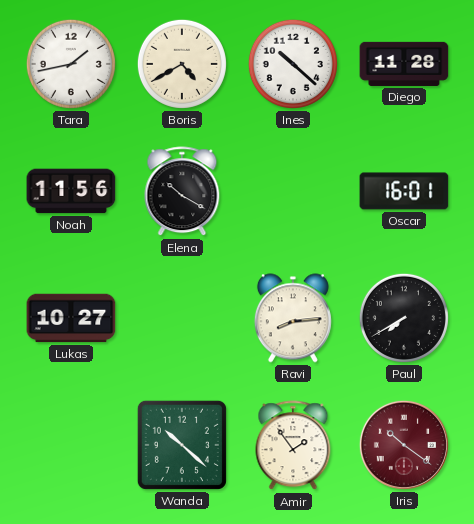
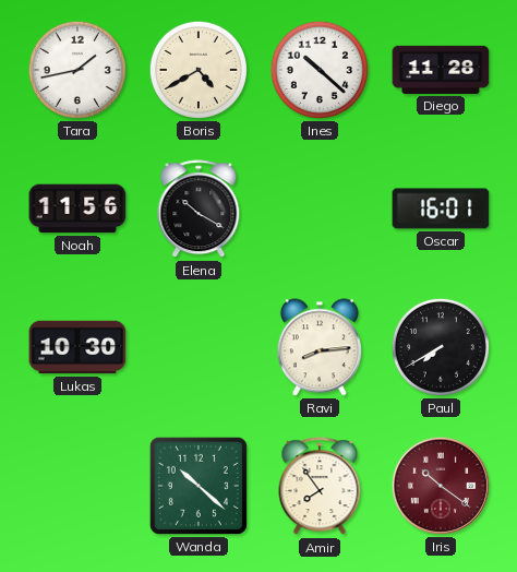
Lukas: 10:27 -> 10:30
Amir: 1:54 -> 7:54
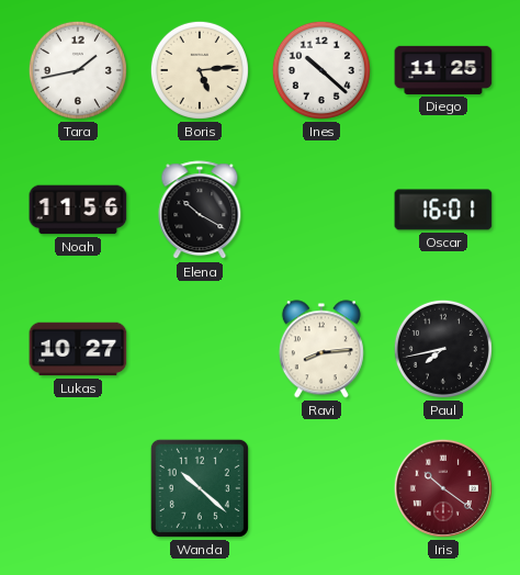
Boris: 4:40 -> 5:14
Diego: 11:28 -> 11:25
Lukas: 10:30 -> 10:27
Paul: 7:40 -> 7:43
Amir: 7:54 -> none
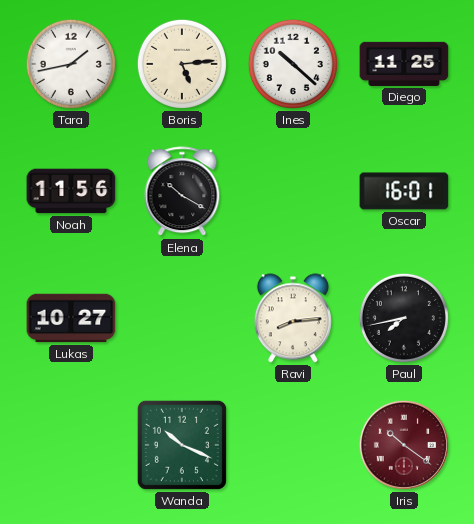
Wanda: 10:22 -> 10:19
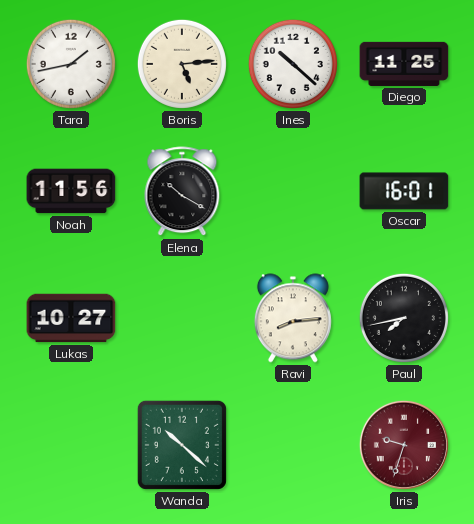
Wanda: 10:19 -> 10:22
Iris: 10:21 -> 9:33
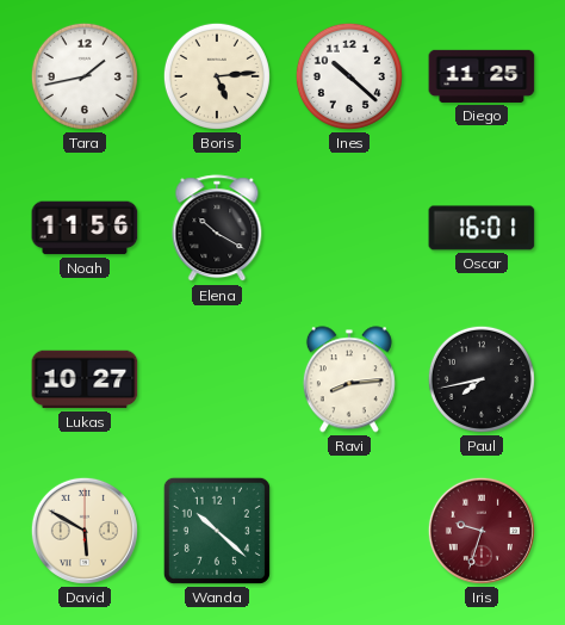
David: none -> 5:50
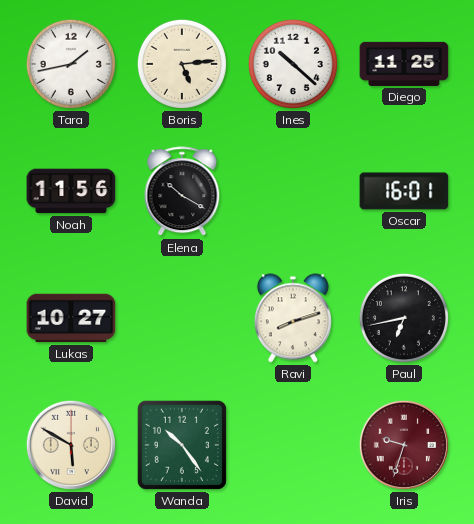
Ravi: 8:14 -> 8:12
Paul: 7:43 -> 6:43
Wanda: 10:22 -> 10:24
